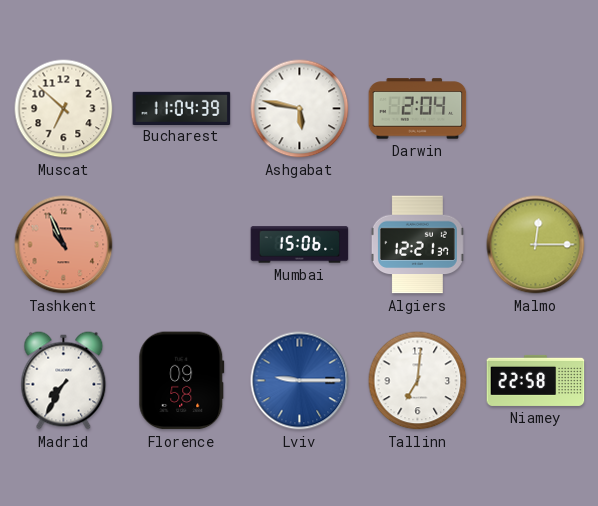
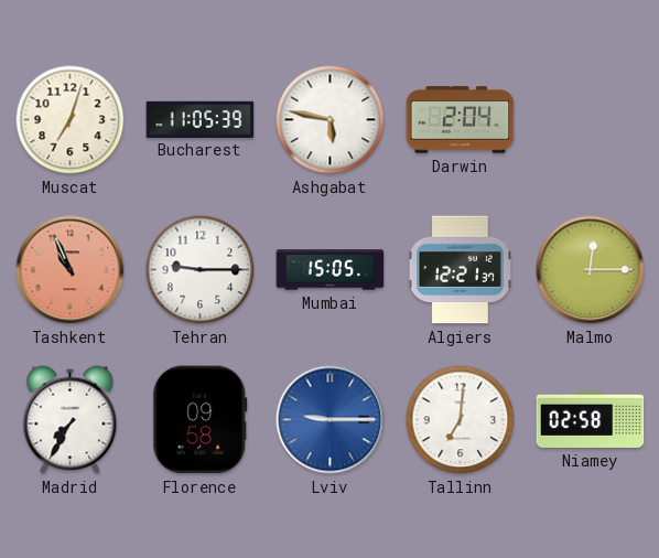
Muscat: 6:52 -> 7:03
Bucharest: 11:04 -> 11:05
Tehran: none -> 9:15
Mumbai: 15:06 -> 15:05
Niamey: 22:58 -> 02:58
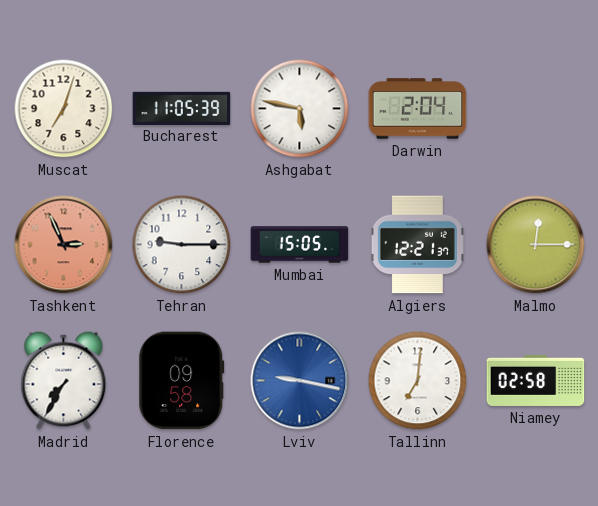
Tashkent: 10:56 -> 2:56
Lviv: 9:15 -> 9:17
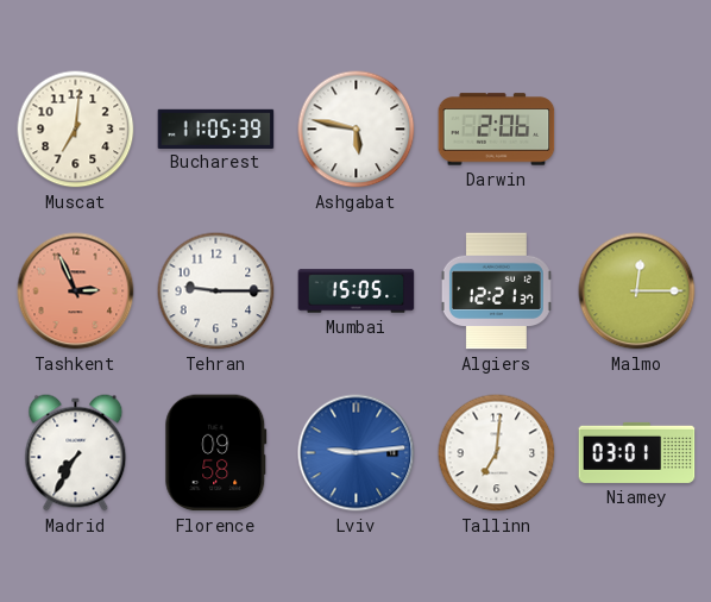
Muscat: 7:03 -> 7:01
Darwin: 2:04 -> 2:06
Lviv: 9:17 -> 9:14
Niamey: 02:58 -> 03:01
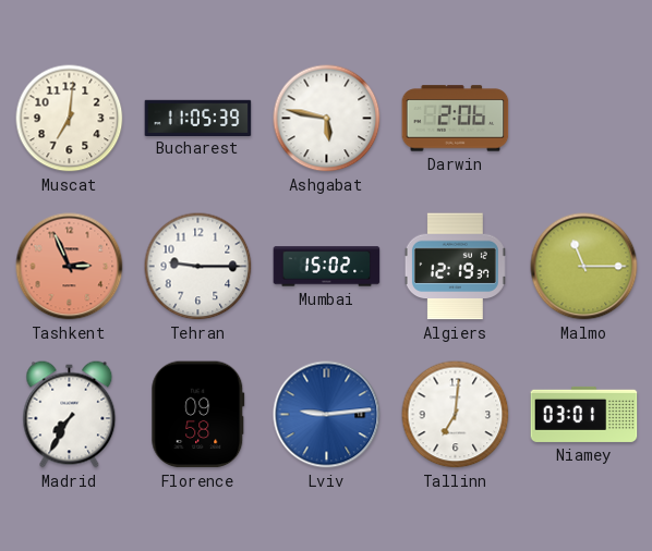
Mumbai: 15:05 -> 15:02
Algiers: 12:21 -> 12:19
Malmo: 12:15 -> 11:15
